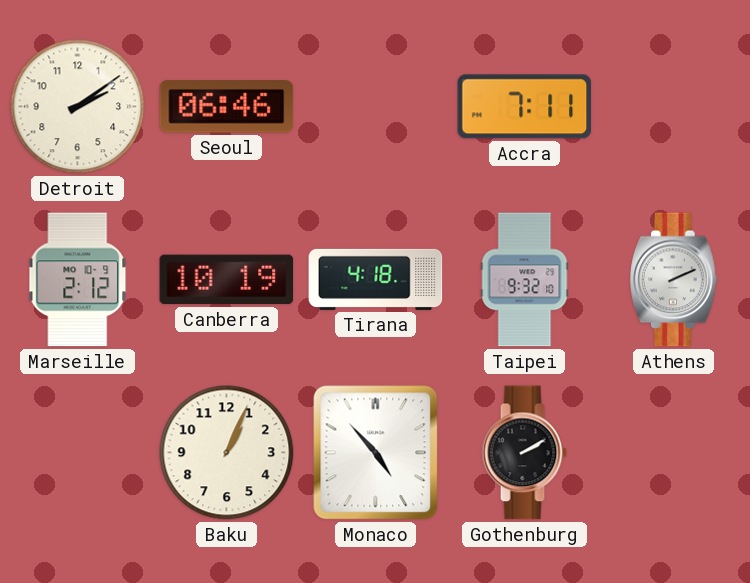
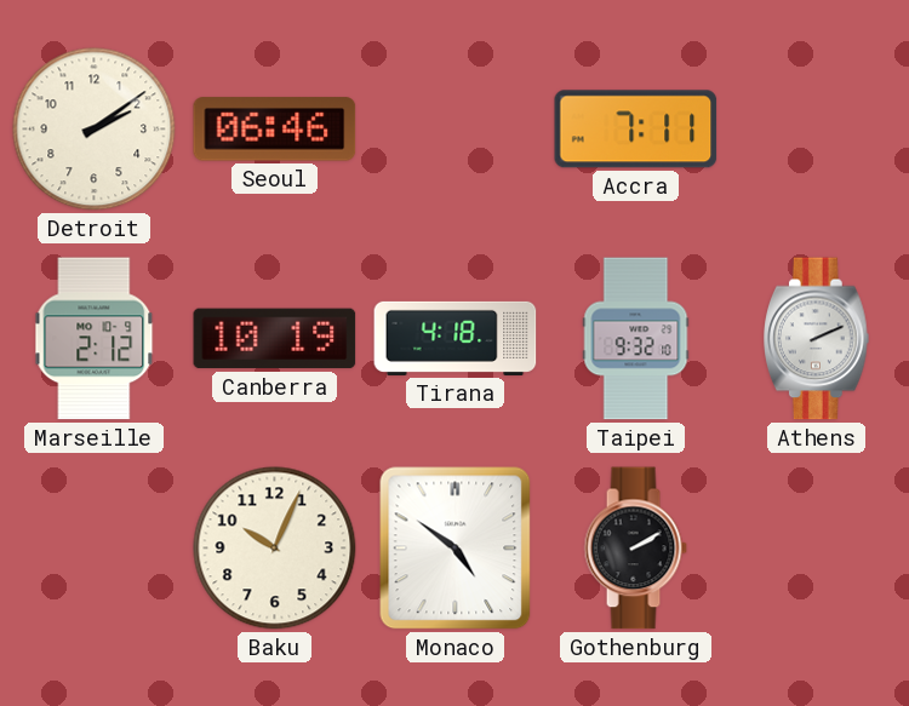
Baku: 1:04 -> 10:04
Monaco: 4:53 -> 4:51
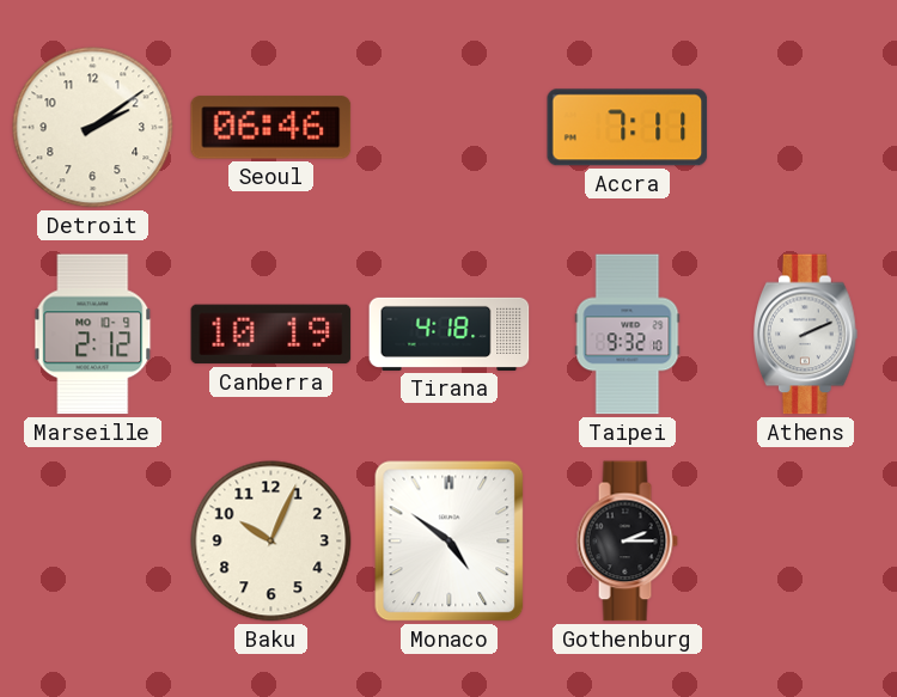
Gothenburg: 2:10 -> 2:15
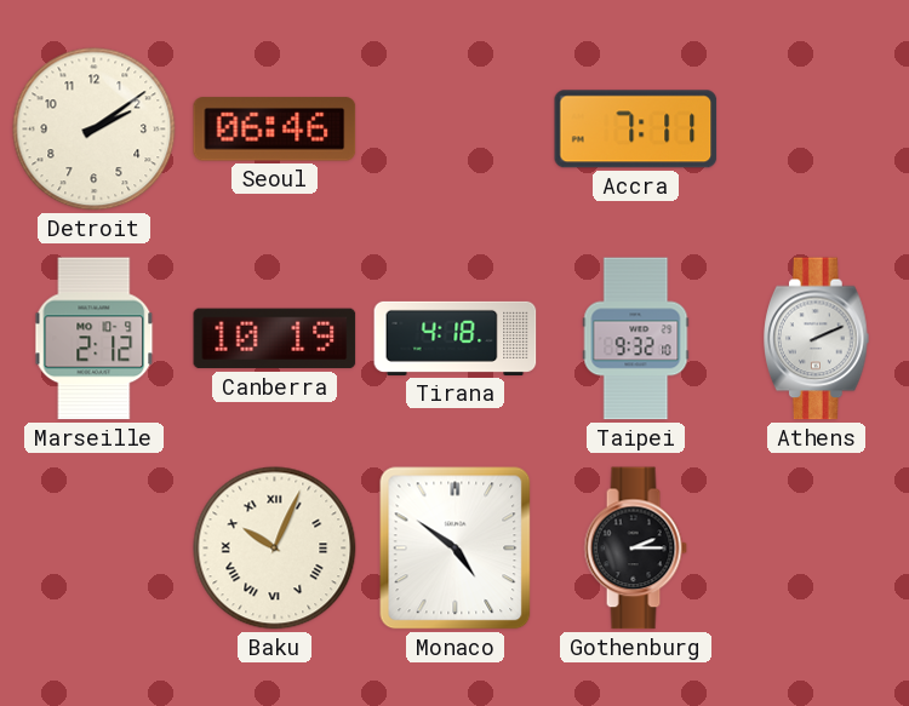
Baku numerals: Arabic -> Roman
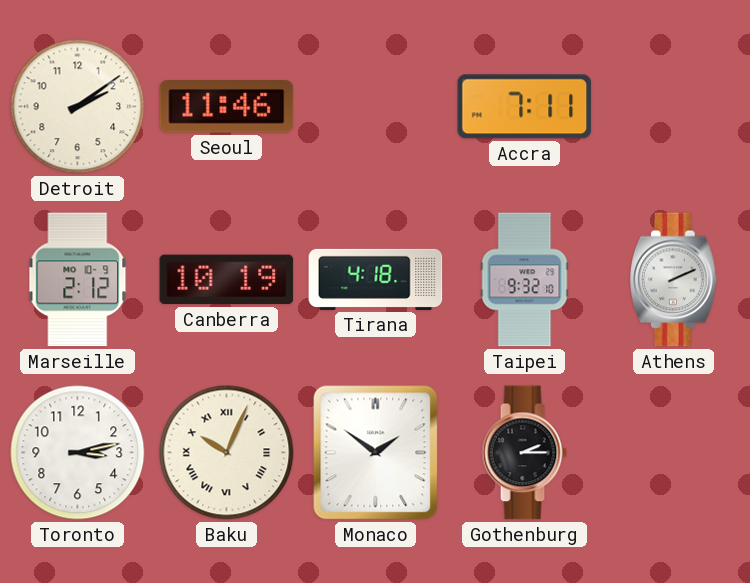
Seoul: 06:46 -> 11:46
Toronto: none -> 3:13
Monaco: 4:51 -> 1:51
